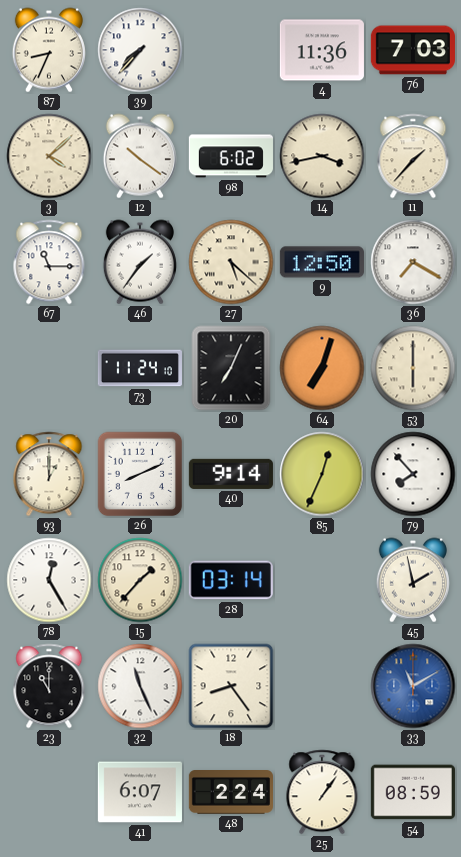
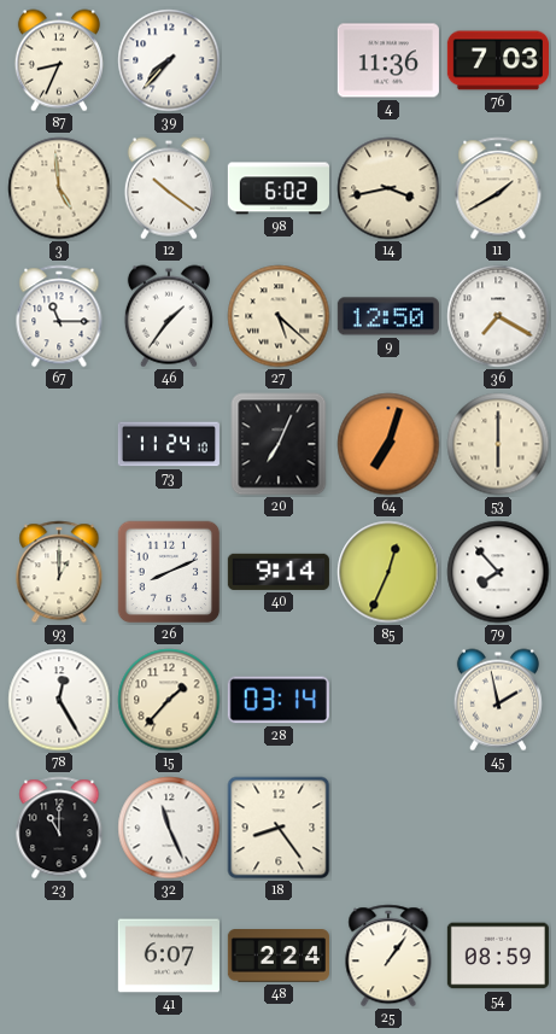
3: 4:08 -> 4:59
11: 1:37 -> 1:40
33: 11:10 -> none
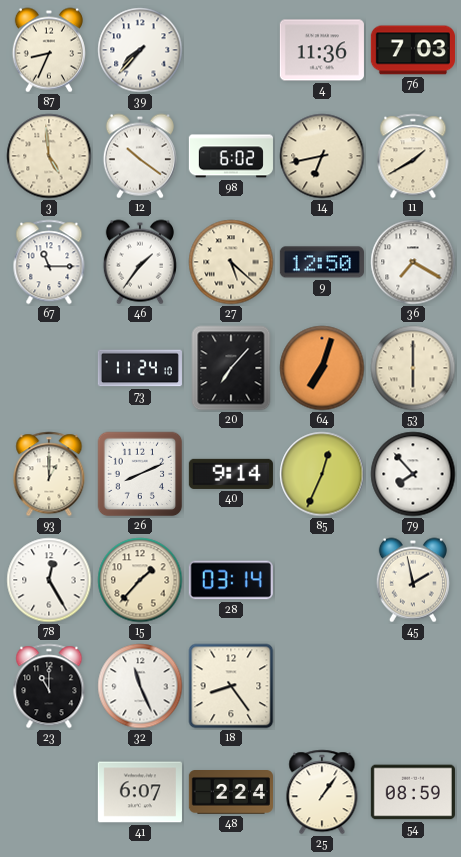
14: 3:43 -> 6:43
20: 7:04 -> 7:07
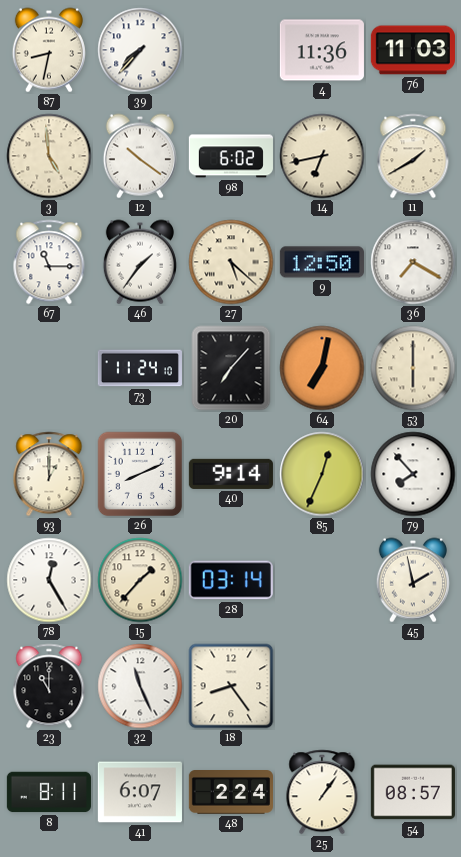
87: 8:34 -> 8:32
76: 7:03 -> 11:03
64: 7:03 -> 7:02
8: none -> 8:11
54: 08:59 -> 08:57
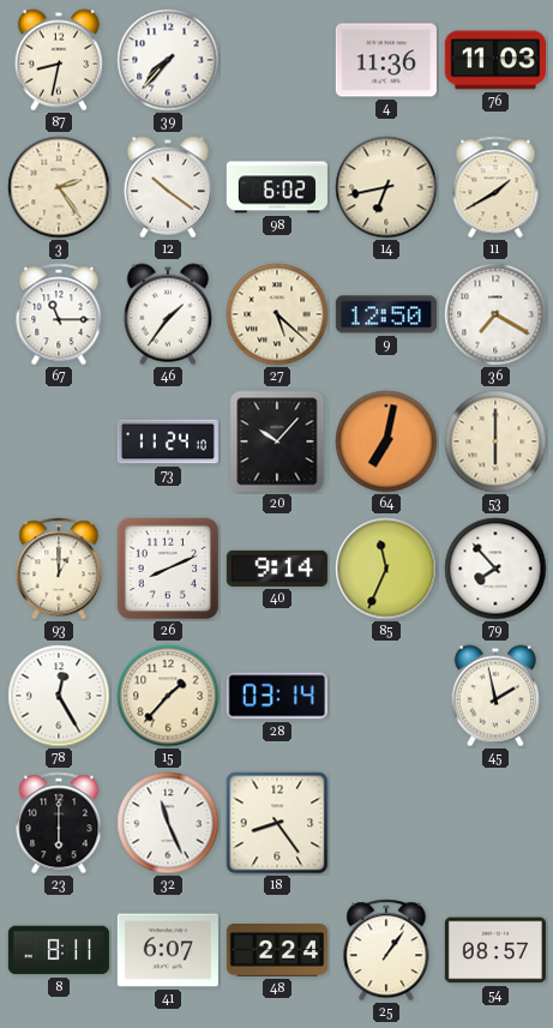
3: 4:59 -> 2:24
20: 7:07 -> 10:07
85: 12:34 -> 11:34
23: 11:00 -> 6:00
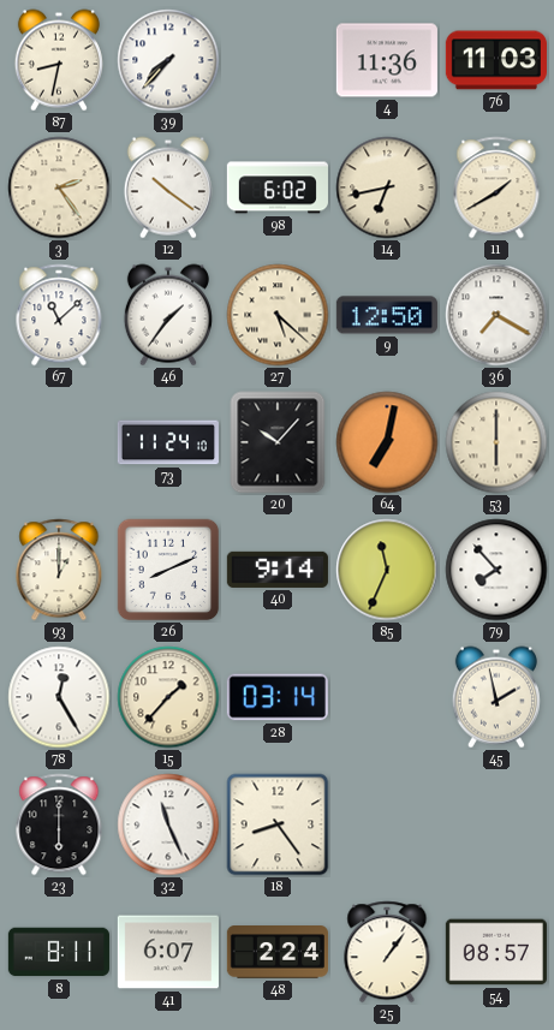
67: 11:15 -> 11:08
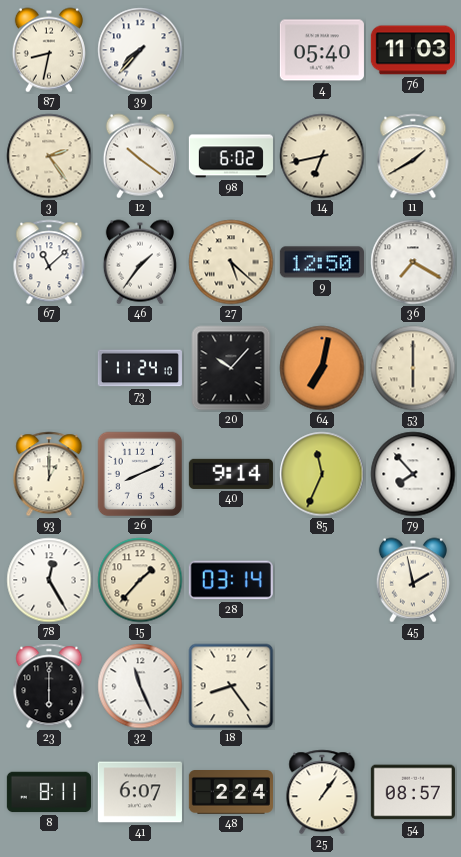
4: 11:36 -> 05:40
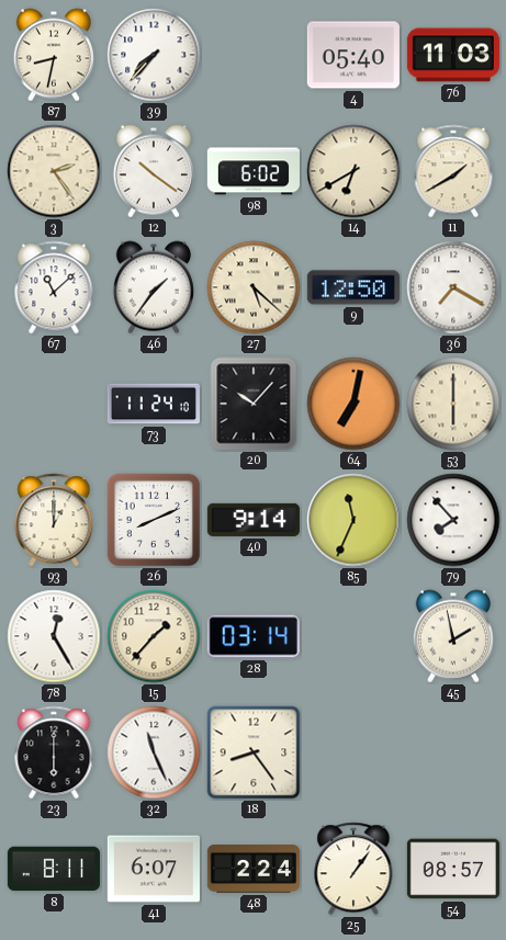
14: 6:43 -> 6:40
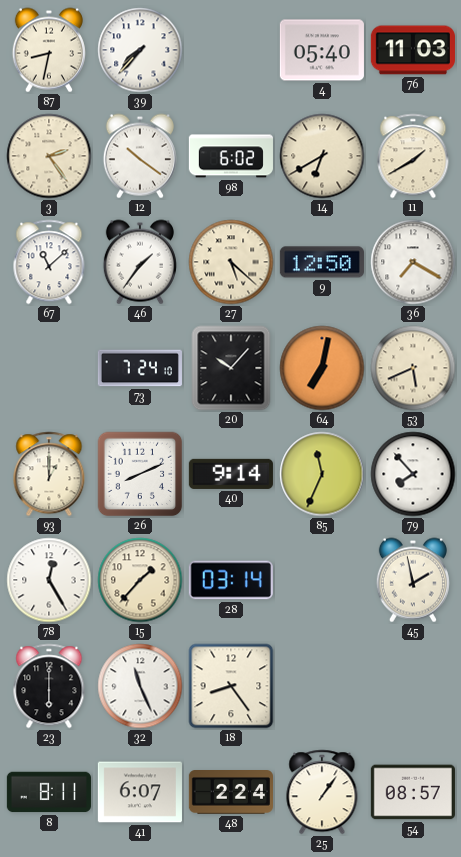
73: 11:24 -> 7:24
53: 6:00 -> 5:41
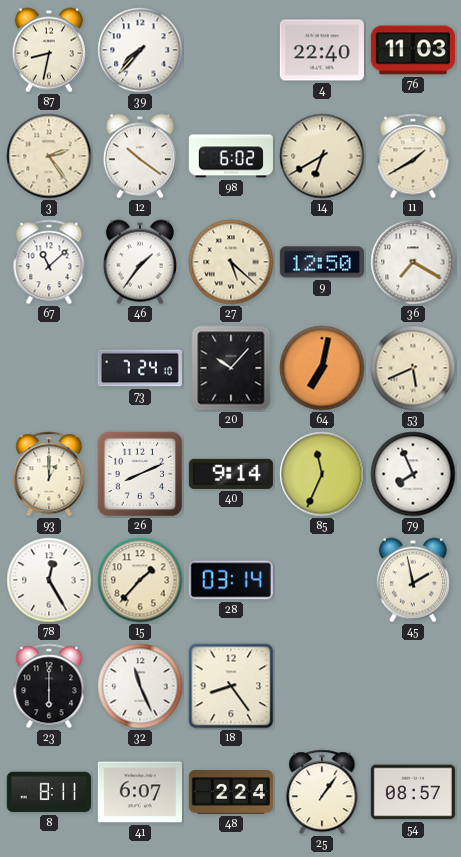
4: 05:40 -> 22:40
79: 7:53 -> 7:56
